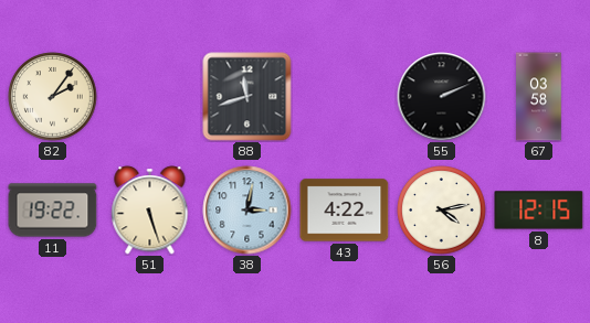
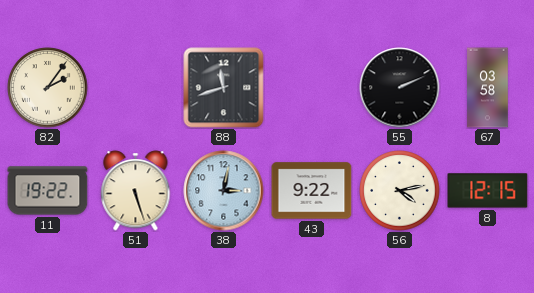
43: 4:22 -> 9:22
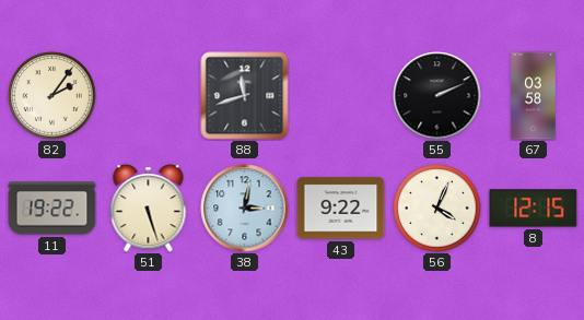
56: 4:13 -> 4:04
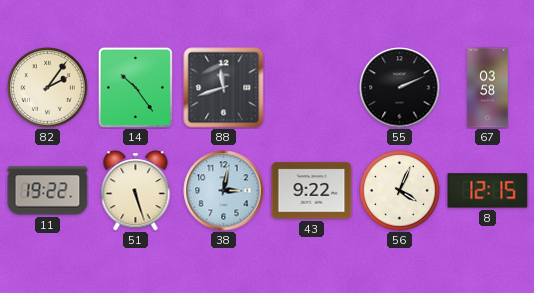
14: none -> 10:24
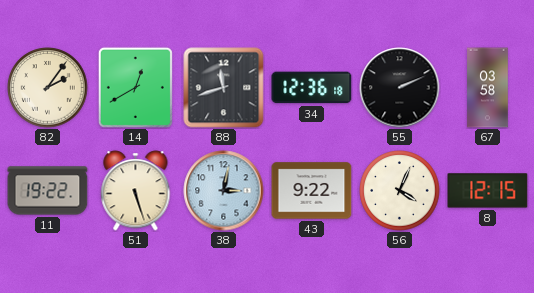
14: 10:24 -> 12:40
34: none -> 12:36
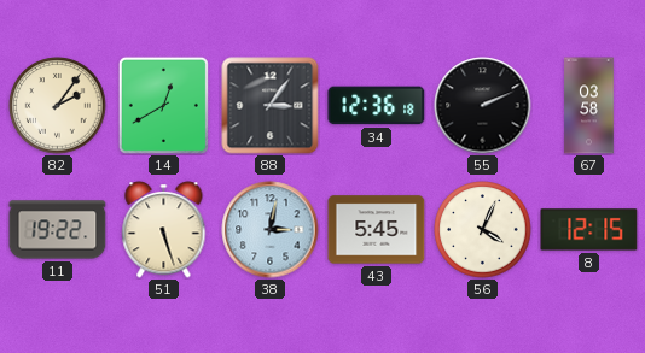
88: 11:42 -> 3:06
43: 9:22 -> 5:45
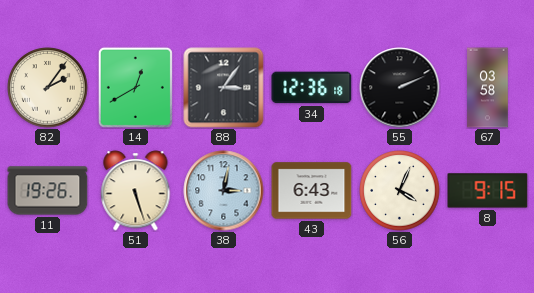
11: 19:22 -> 19:26
43: 5:45 -> 6:43
8: 12:15 -> 9:15
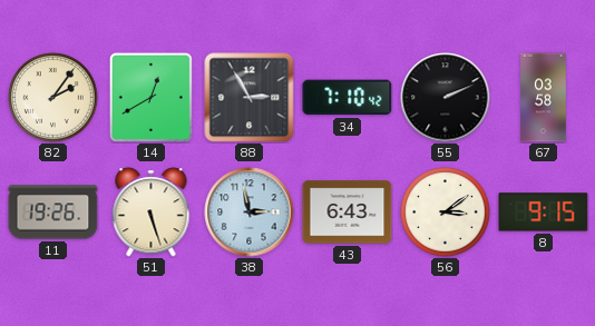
88: 3:06 -> 2:55
34: 12:36 -> 7:10
38: 3:02 -> 2:58
56: 4:04 -> 3:09
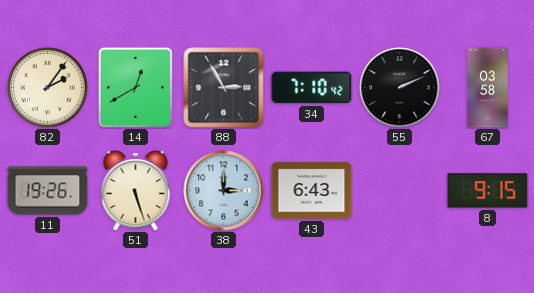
38: 2:58 -> 3:00
56: 3:09 -> none
